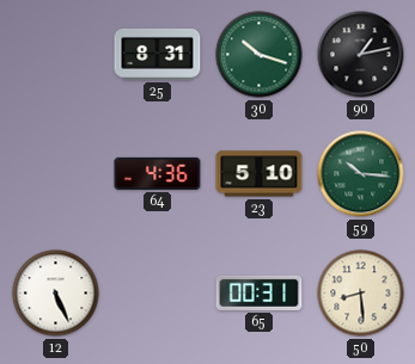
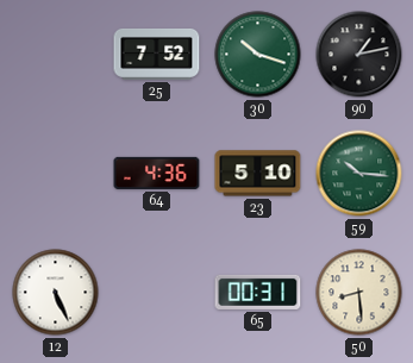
25: 8:31 -> 7:52
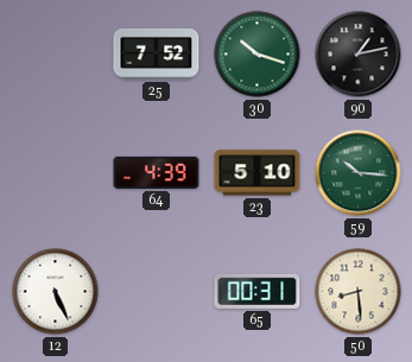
64: 4:36 -> 4:39
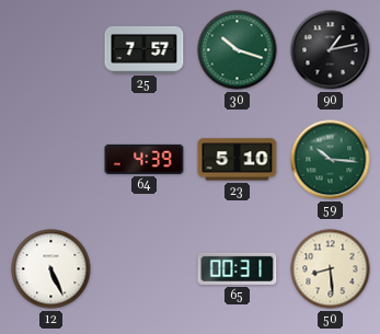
25: 7:52 -> 7:57
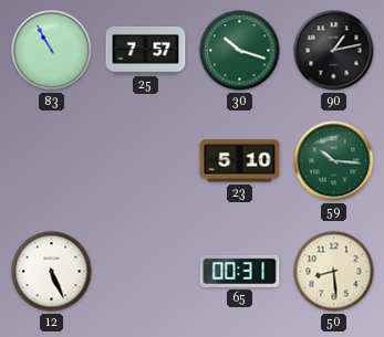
83: none -> 10:55
64: 4:39 -> none
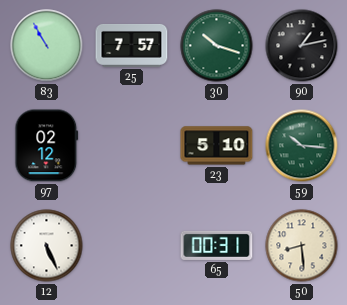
97: none -> 02:12
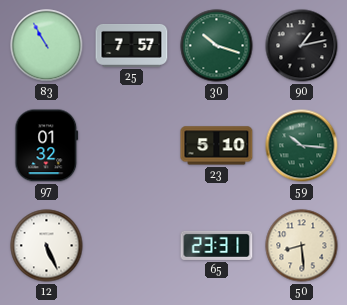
97: 02:12 -> 01:32
65: 00:31 -> 23:31
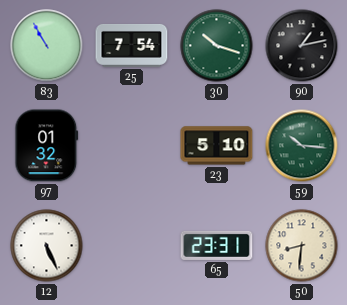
25: 7:57 -> 7:54
50: 8:29 -> 8:31
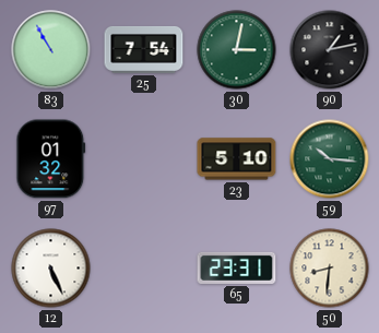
30: 10:18 -> 3:02
